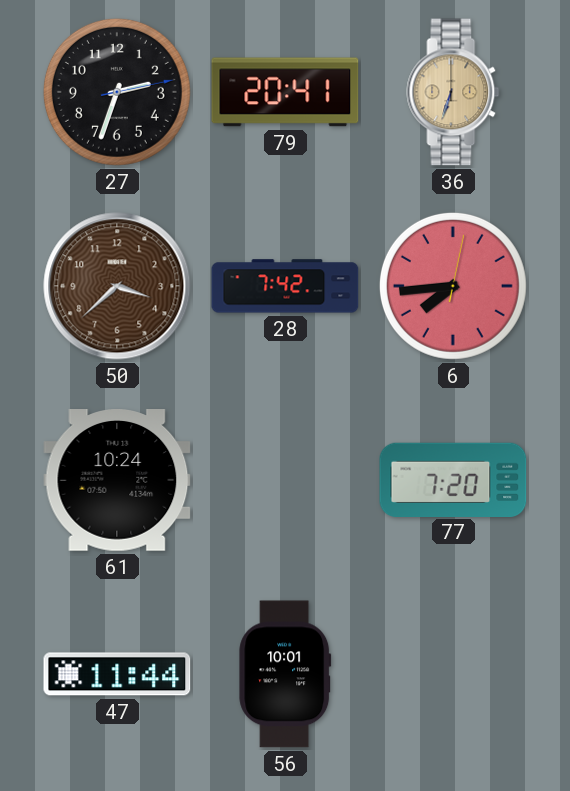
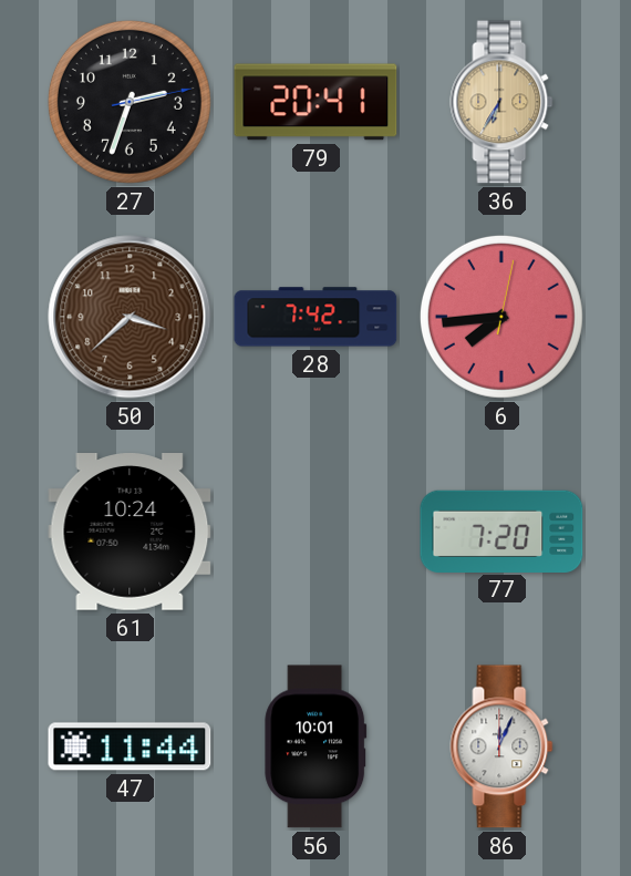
36: 6:33 -> 6:35
86: none -> 12:04
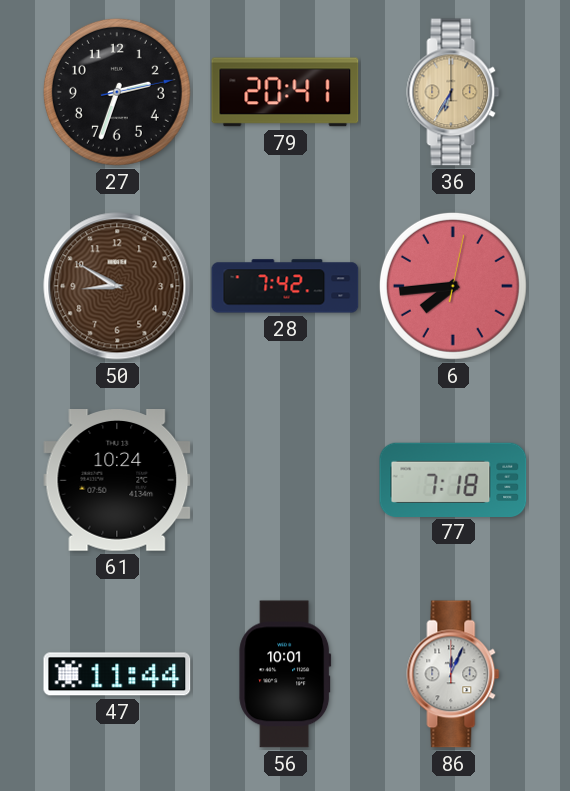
50: 3:38 -> 8:50
77: 7:20 -> 7:18
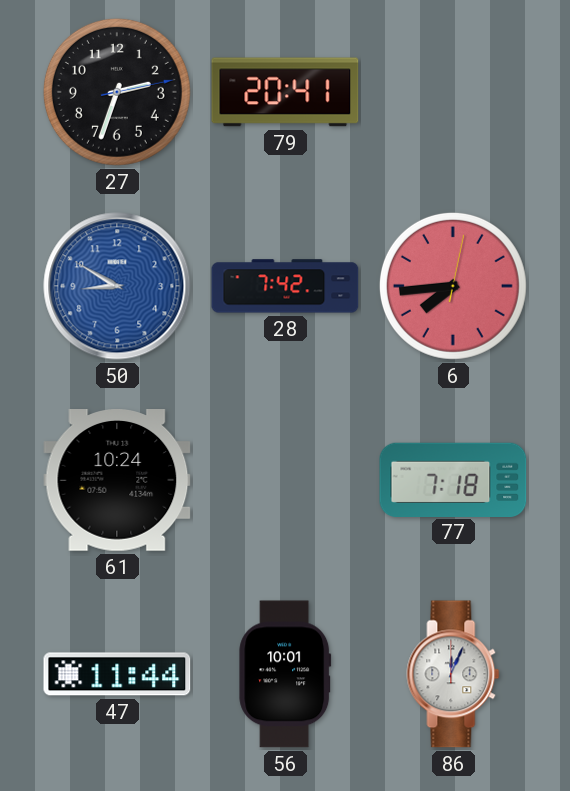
36: 6:35 -> none
50 dial: brown -> blue
